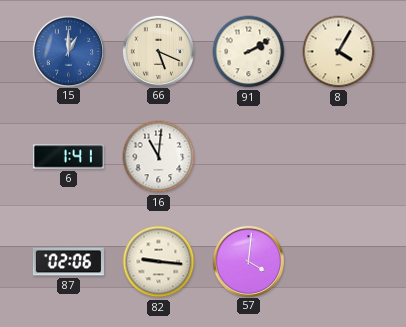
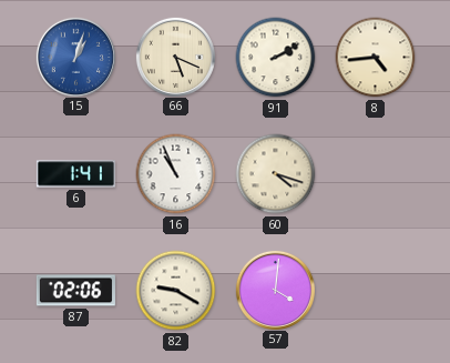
15: 1:00 -> 1:03
8: 4:05 -> 4:44
16: 11:01 -> 10:56
60: none -> 4:18
82: 9:16 -> 9:20
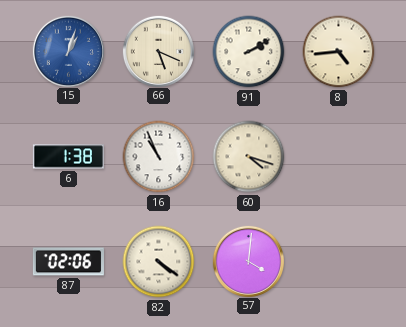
6: 1:41 -> 1:38
82: 9:20 -> 4:21
